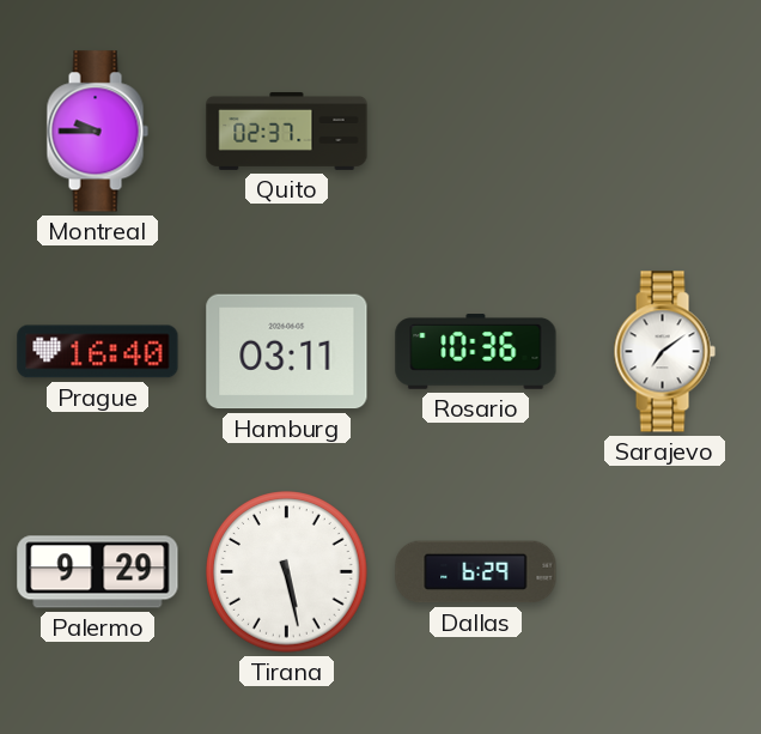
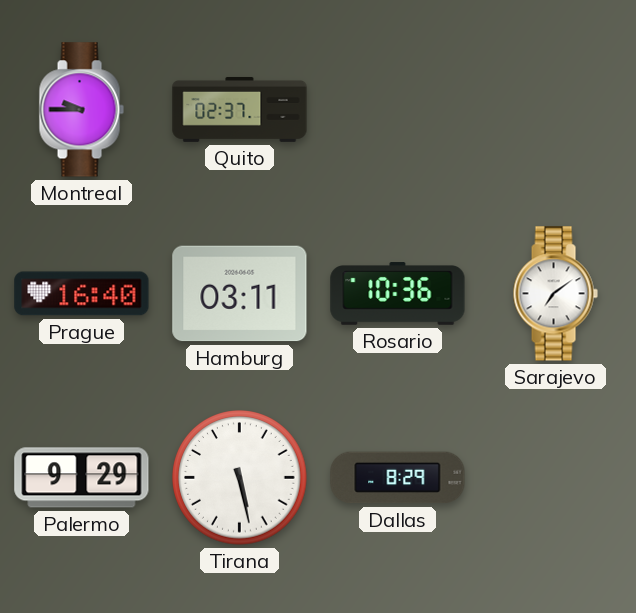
Dallas: 6:29 -> 8:29
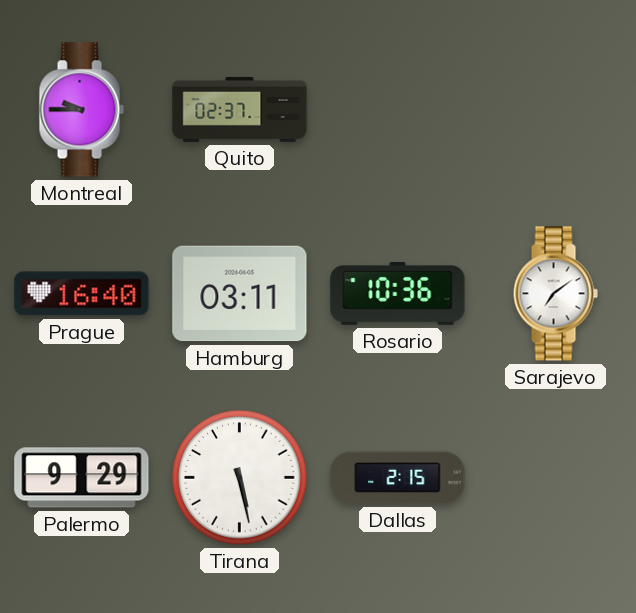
Dallas: 8:29 -> 2:15
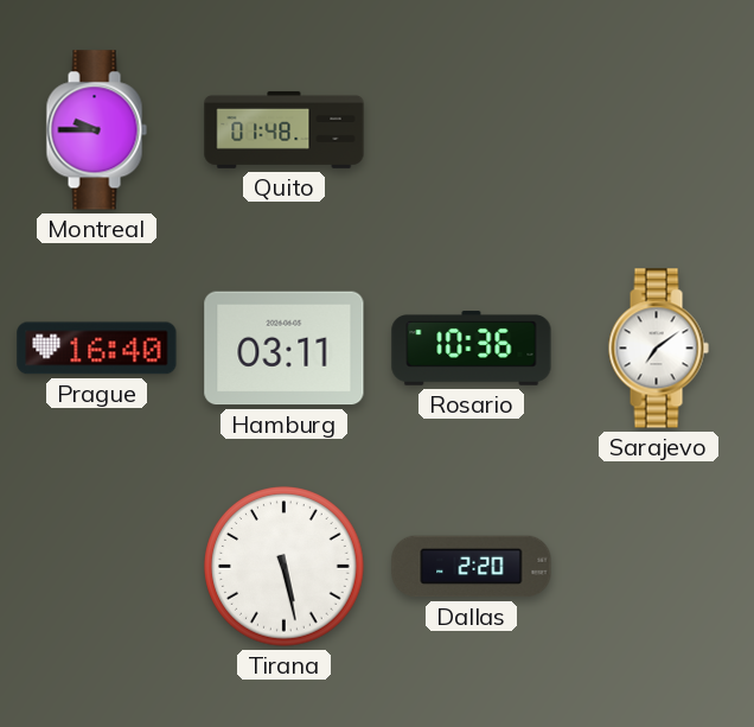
Quito: 02:37 -> 01:48
Palermo: 9:29 -> none
Dallas: 2:15 -> 2:20
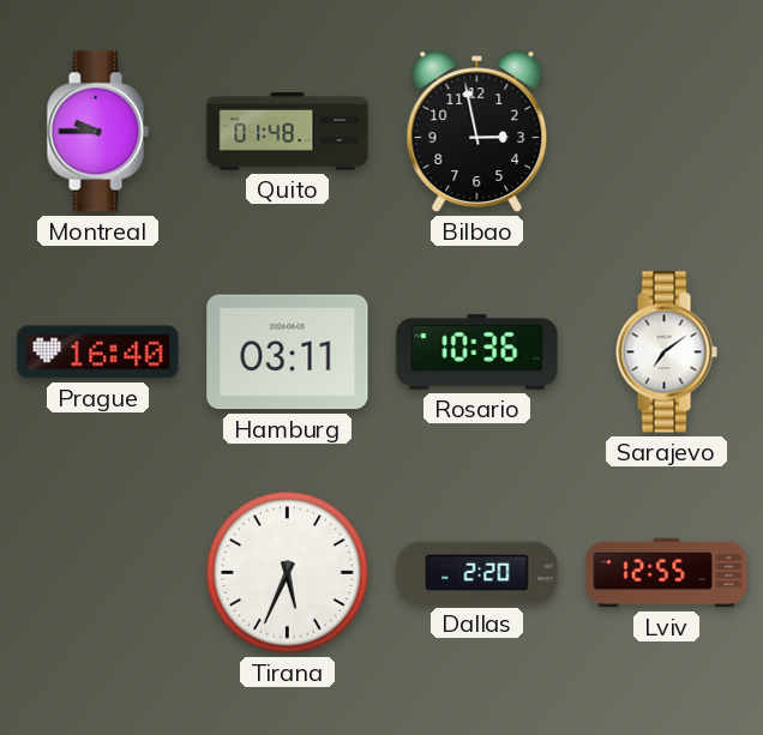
Bilbao: none -> 2:58
Tirana: 5:28 -> 5:34
Lviv: none -> 12:55
